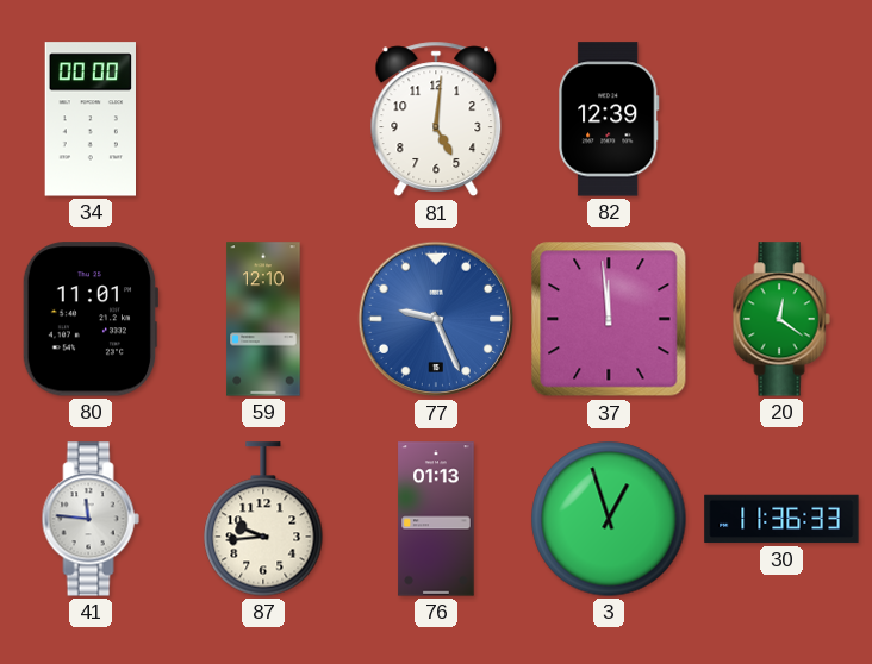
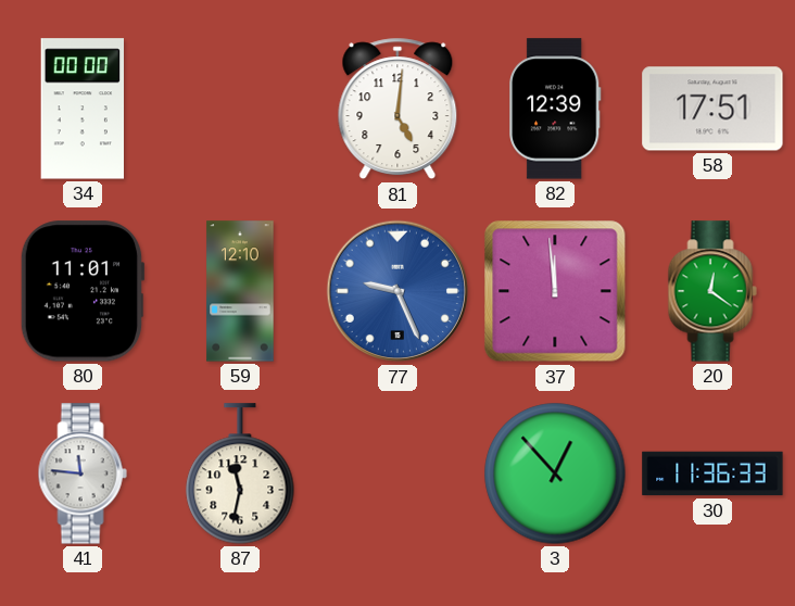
58: none -> 17:51
87: 9:44 -> 11:32
76: 01:13 -> none
3: 12:57 -> 12:53
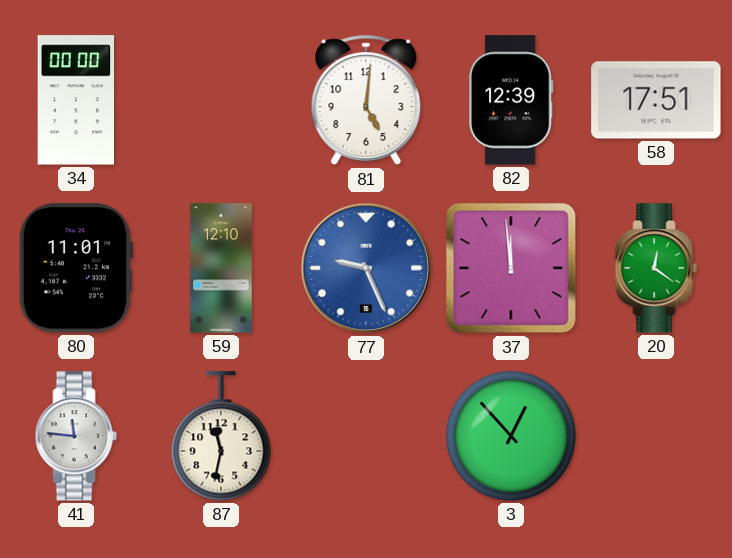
30: 11:36 -> none
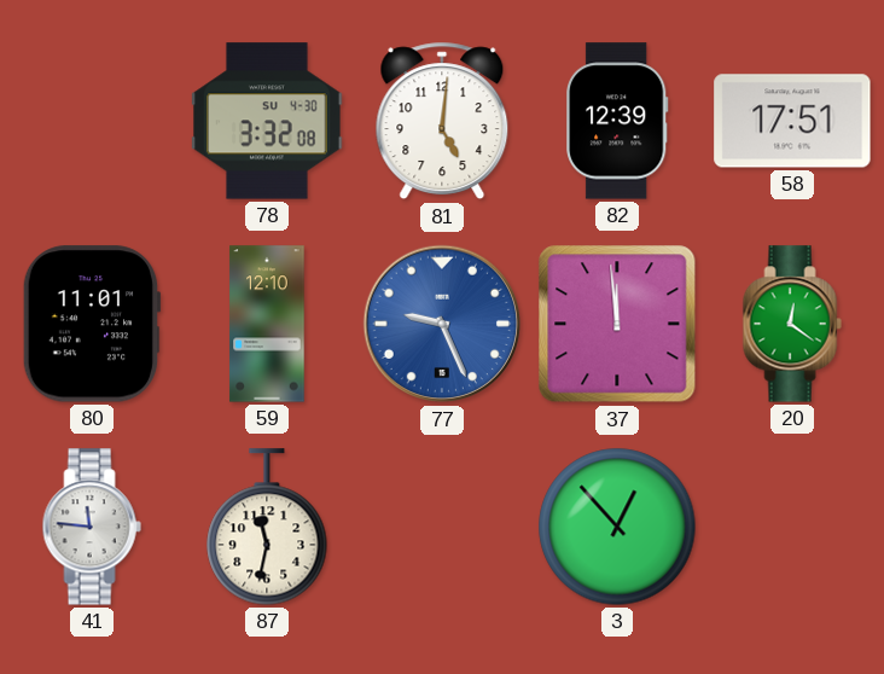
34: 00:00 -> none
78: none -> 3:32
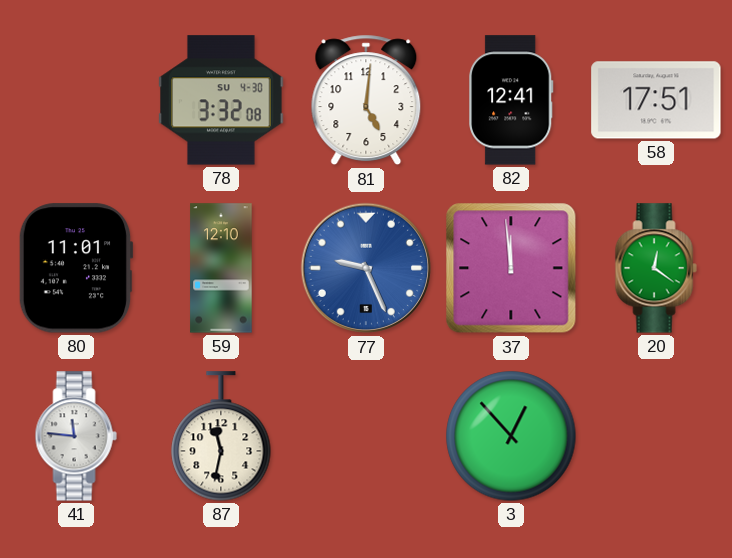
82: 12:39 -> 12:41
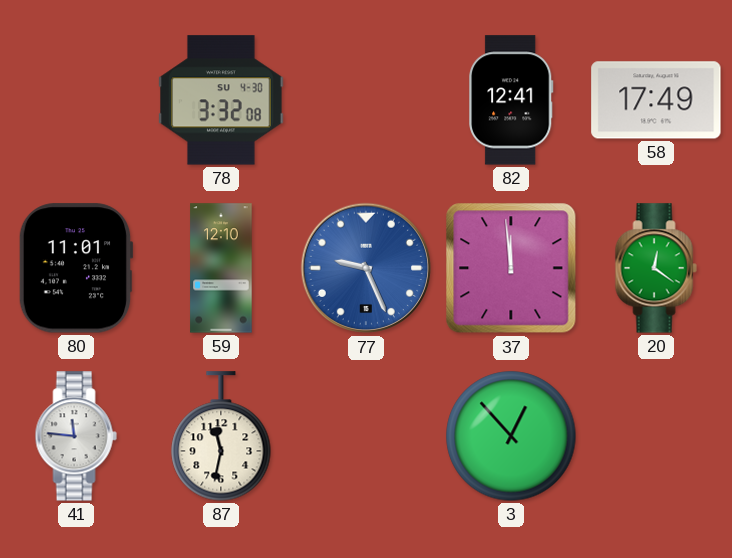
81: 5:01 -> none
58: 17:51 -> 17:49
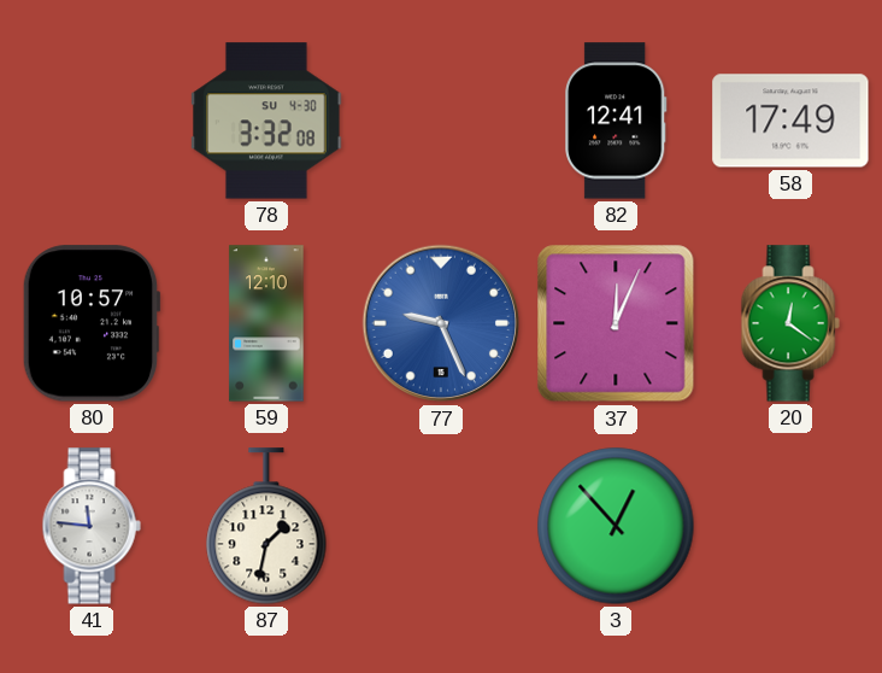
80: 11:01 -> 10:57
37: 11:59 -> 12:04
87: 11:32 -> 1:32
